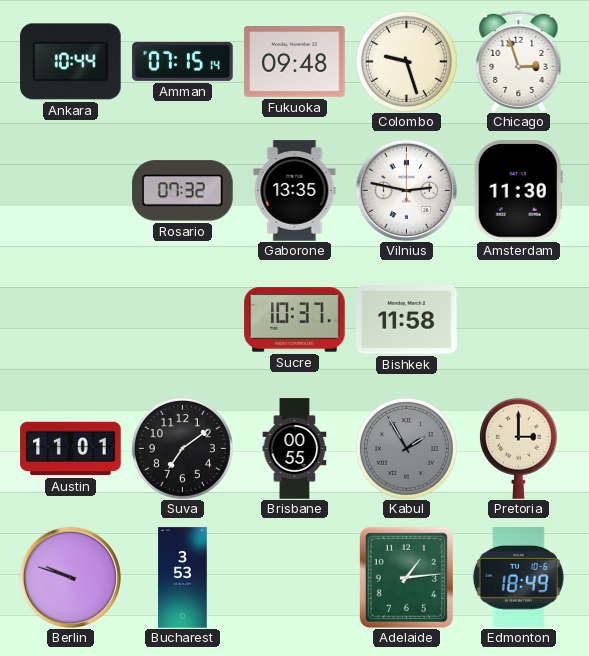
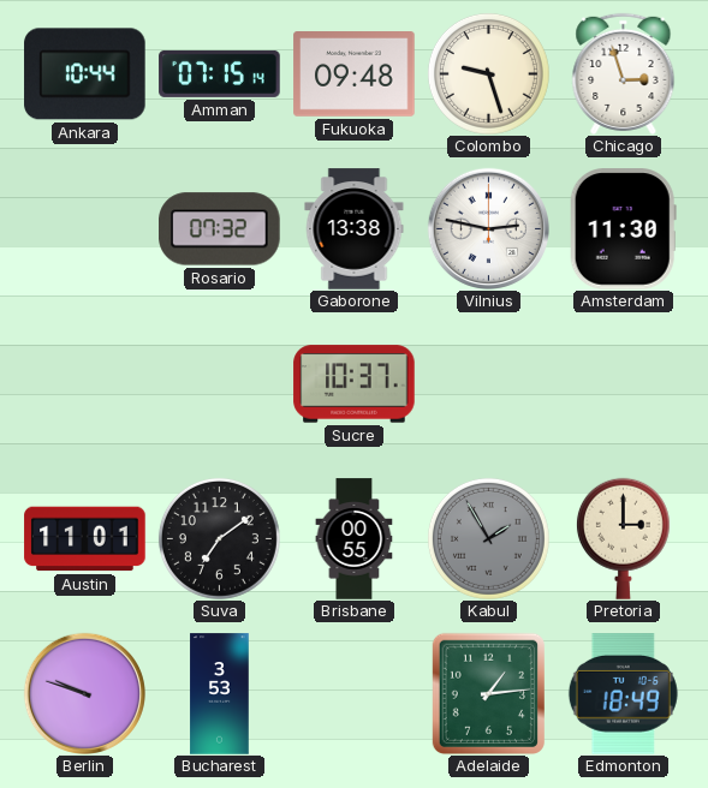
Gaborone: 13:35 -> 13:38
Bishkek: 11:58 -> none
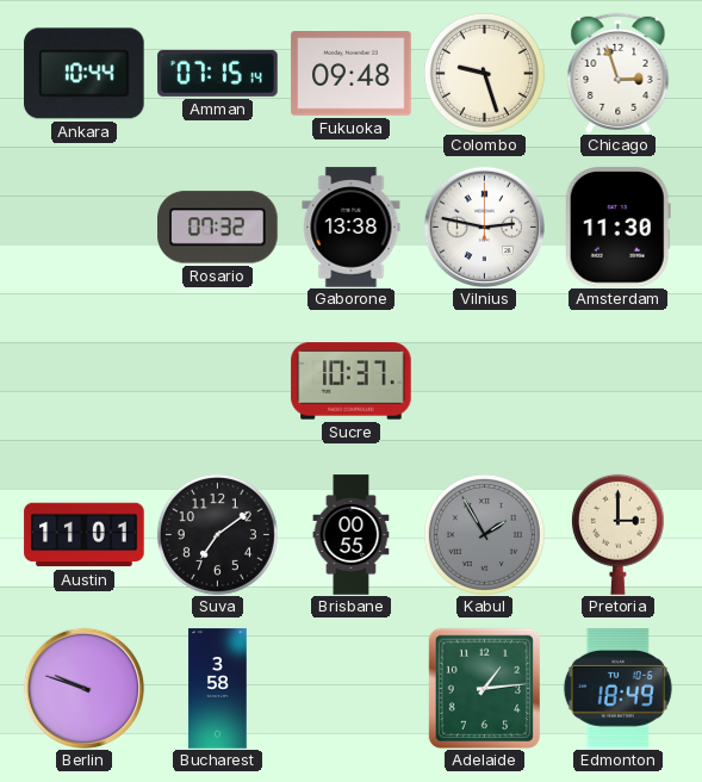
Bucharest: 3:53 -> 3:58
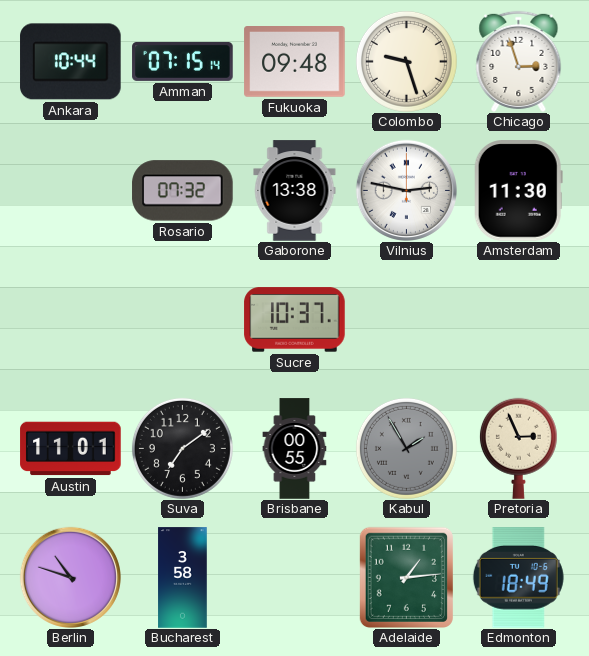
Pretoria: 3:00 -> 2:56
Berlin: 9:48 -> 10:48
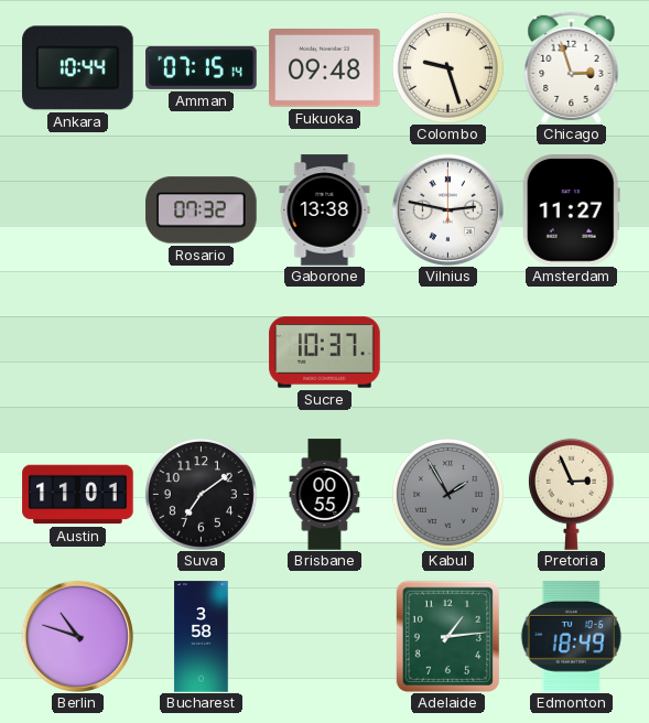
Amsterdam: 11:30 -> 11:27
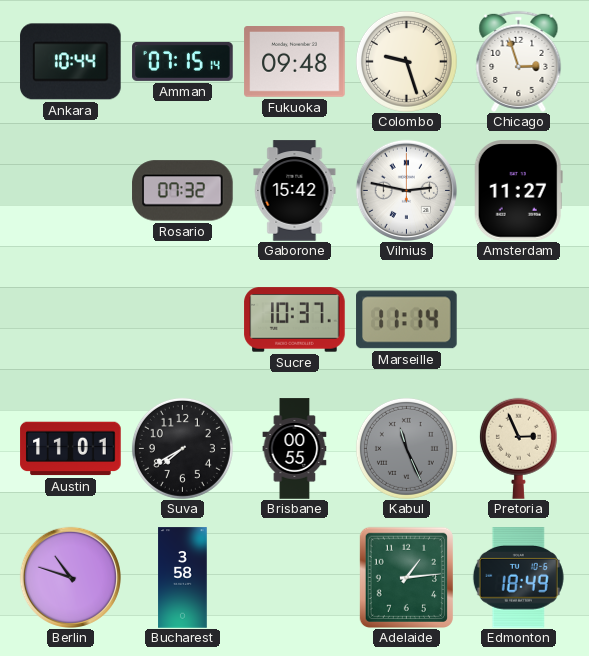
Gaborone: 13:38 -> 15:42
Marseille: none -> 11:14
Suva: 7:09 -> 7:40
Kabul: 1:55 -> 11:26
